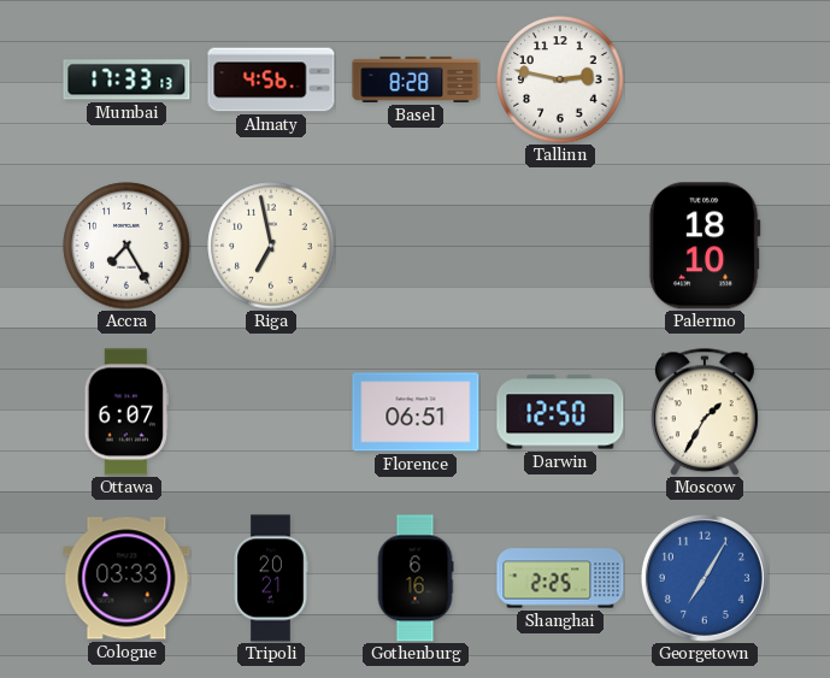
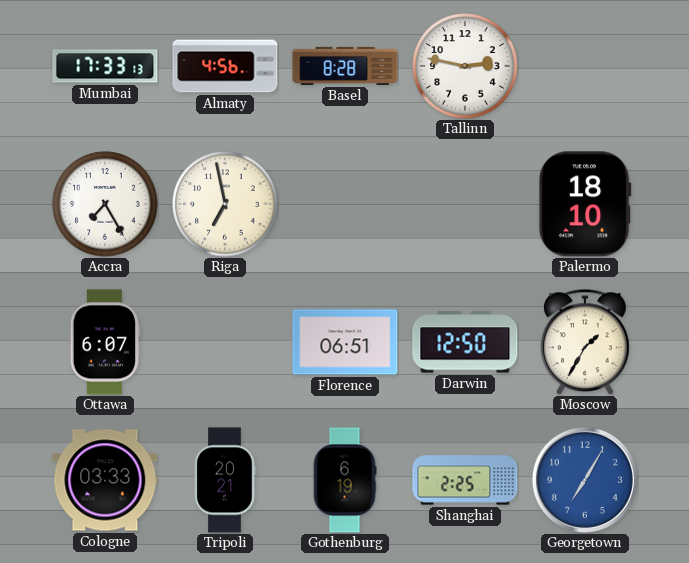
Gothenburg: 6:16 -> 6:19
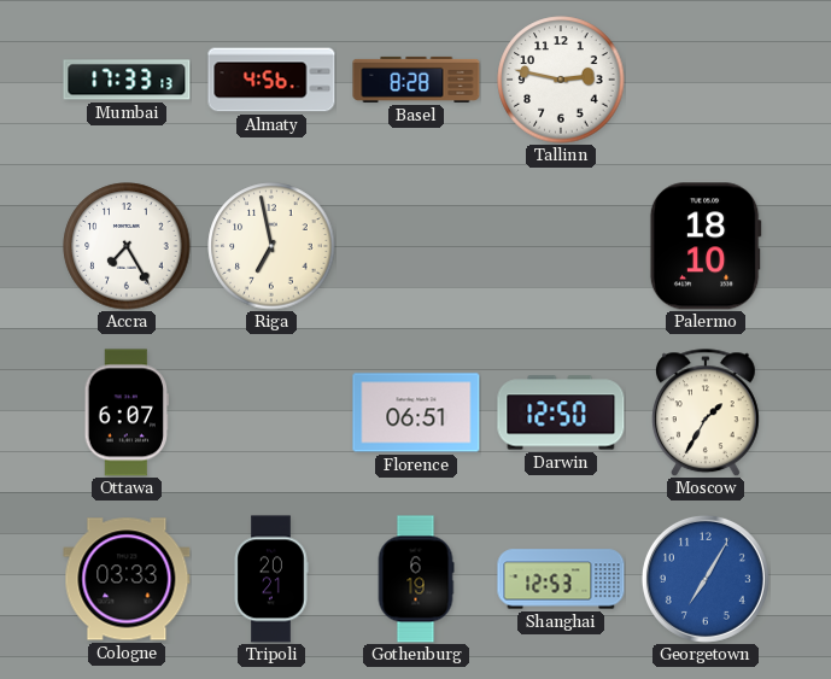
Shanghai: 2:25 -> 12:53
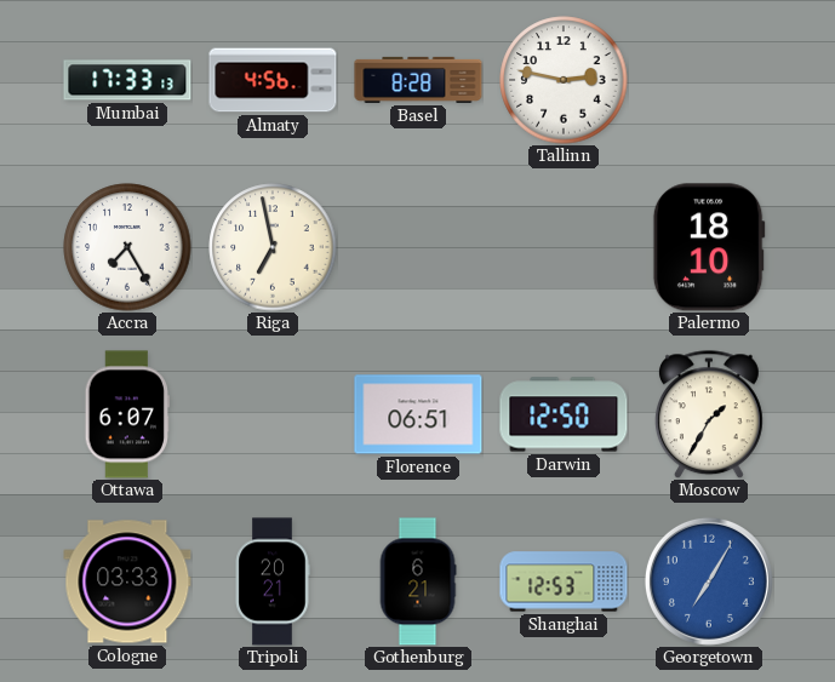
Gothenburg: 6:19 -> 6:21
